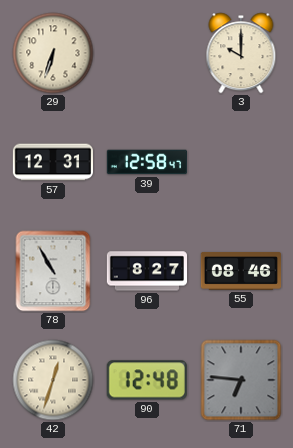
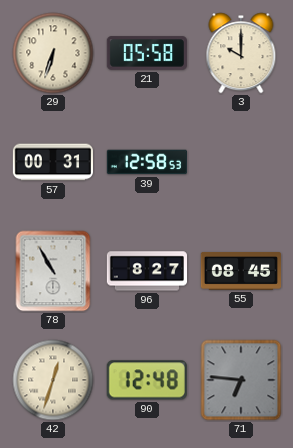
21: none -> 05:58
57: 12:31 -> 00:31
39: 12:58:47 -> 12:58:53
55: 08:46 -> 08:45
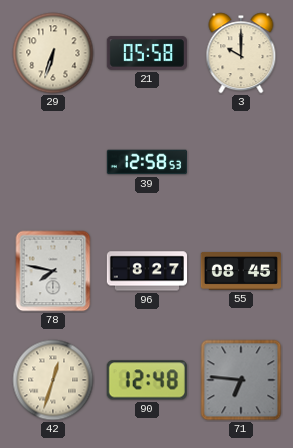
57: 00:31 -> none
78: 10:55 -> 7:47
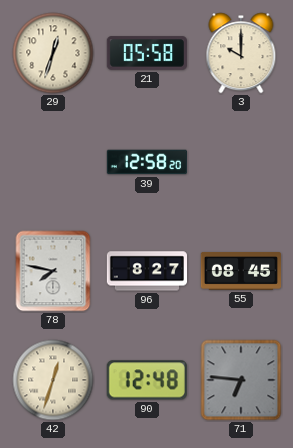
29: 6:33 -> 12:33
39: 12:58:53 -> 12:58:20
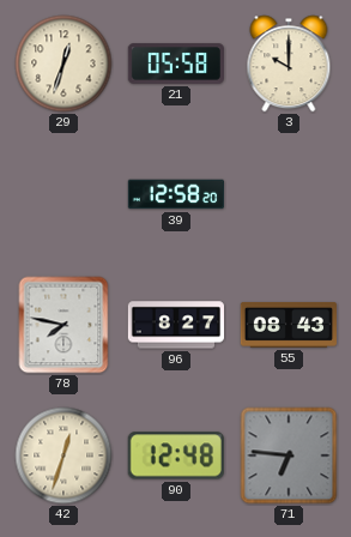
55: 08:45 -> 08:43
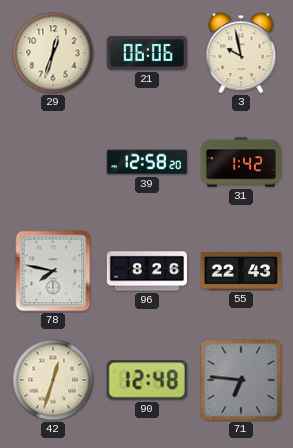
21: 05:58 -> 06:06
3: 10:00 -> 9:58
31: none -> 1:42
96: 8:27 -> 8:26
55: 08:43 -> 22:43
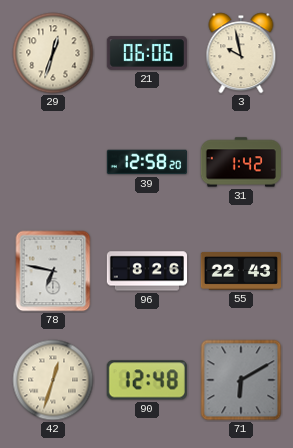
78: 7:47 -> 6:47
71: 6:46 -> 6:10
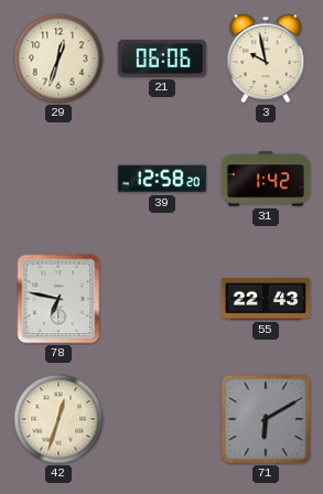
96: 8:26 -> none
90: 12:48 -> none
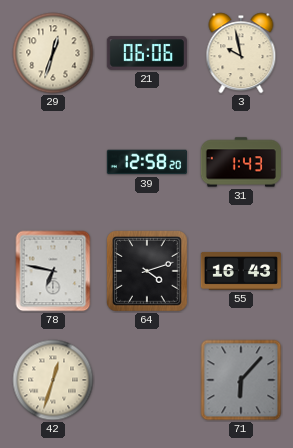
31: 1:42 -> 1:43
64: none -> 4:12
55: 22:43 -> 16:43
71: 6:10 -> 6:07
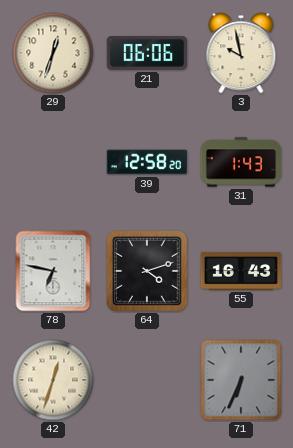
71: 6:07 -> 6:34
